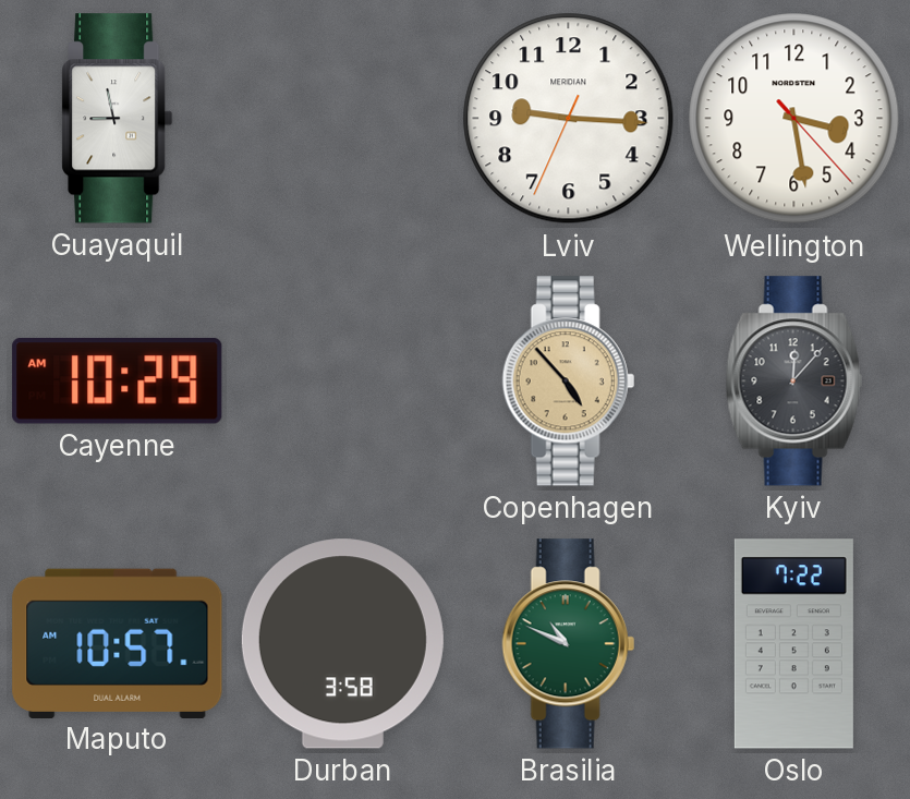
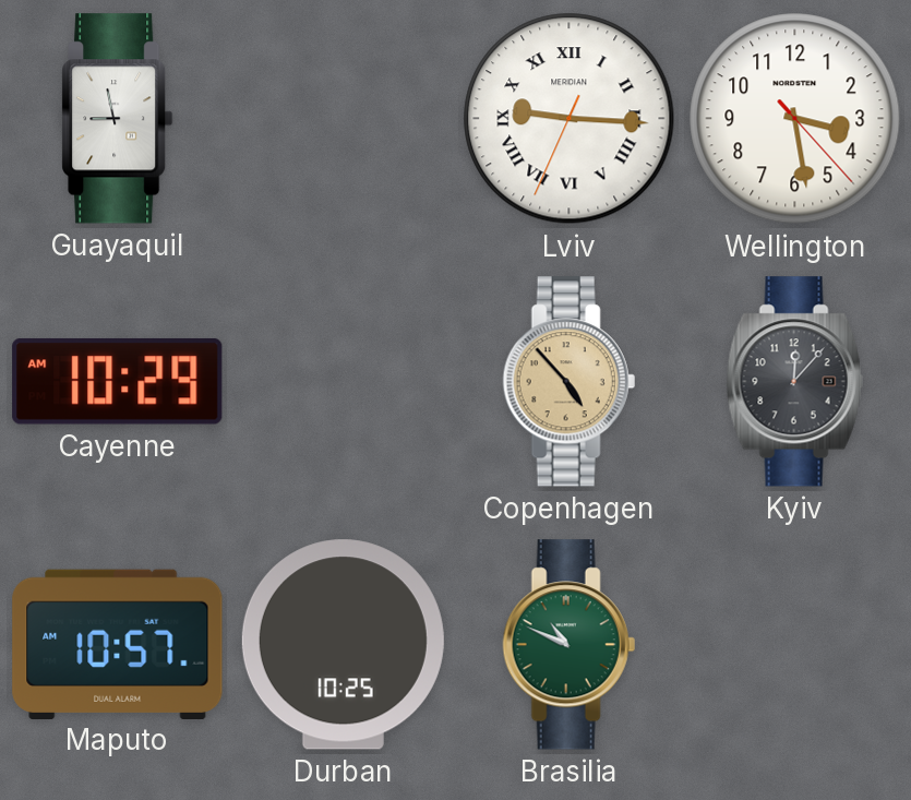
Lviv numerals: Arabic -> Roman
Durban: 3:58 -> 10:25
Oslo: 7:22 -> none
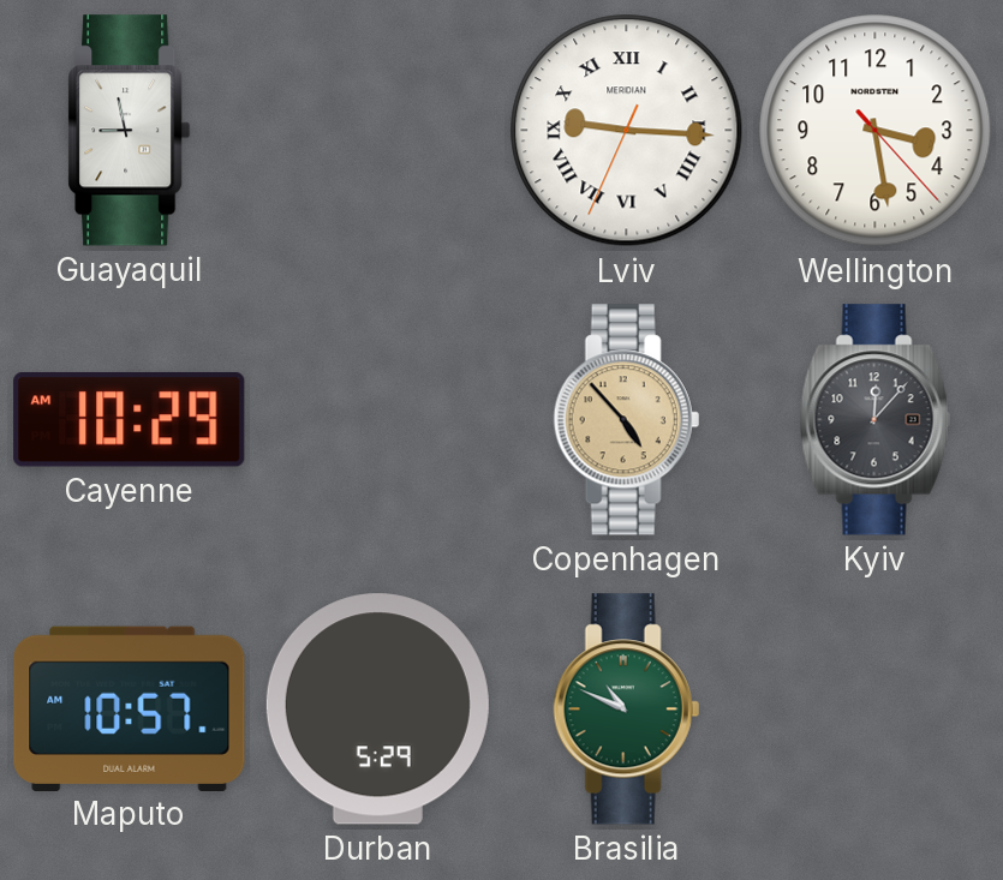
Durban: 10:25 -> 5:29
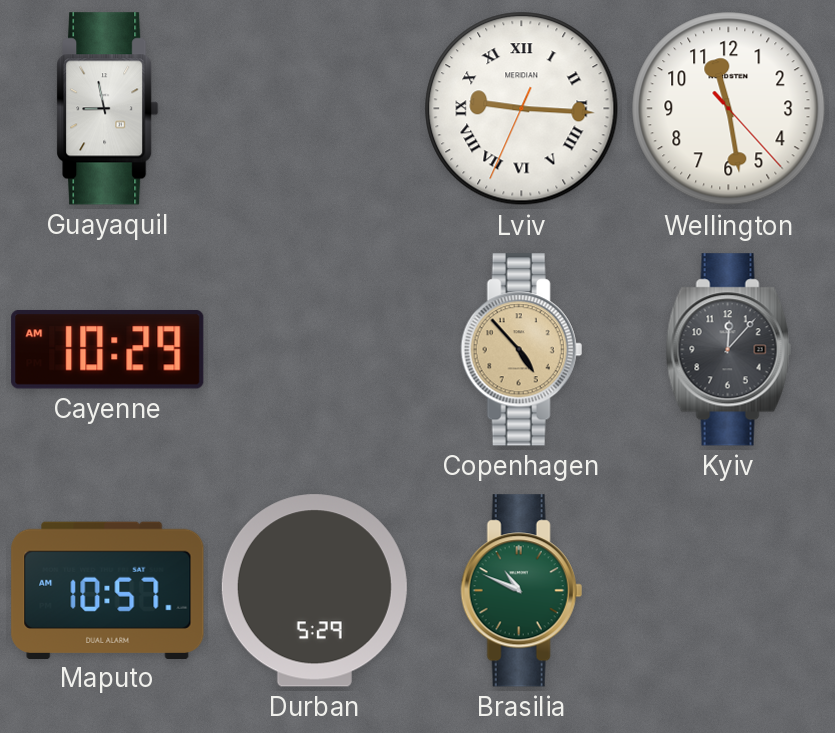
Wellington: 3:28 -> 11:28
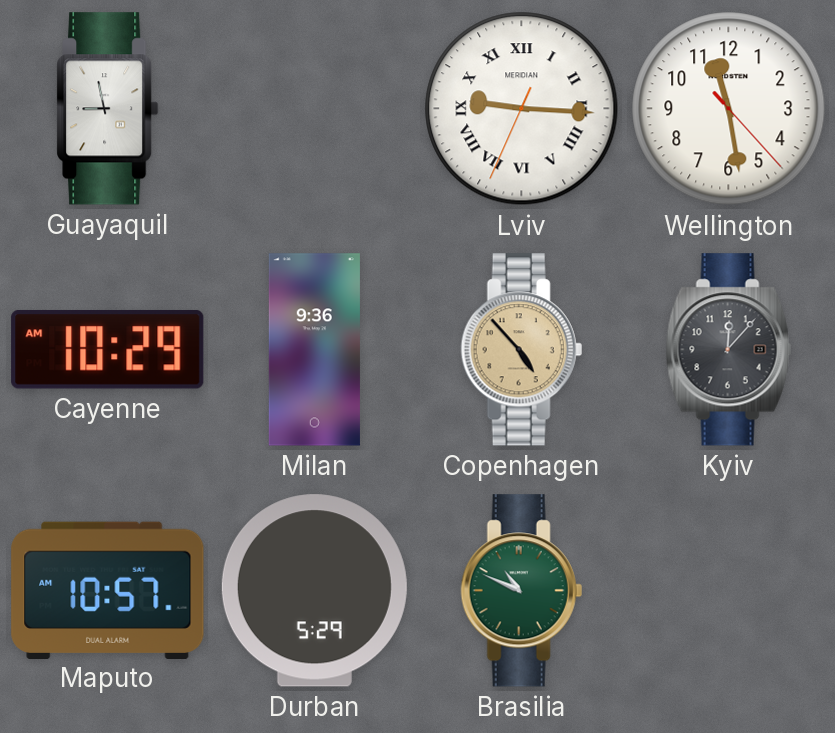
Milan: none -> 9:36
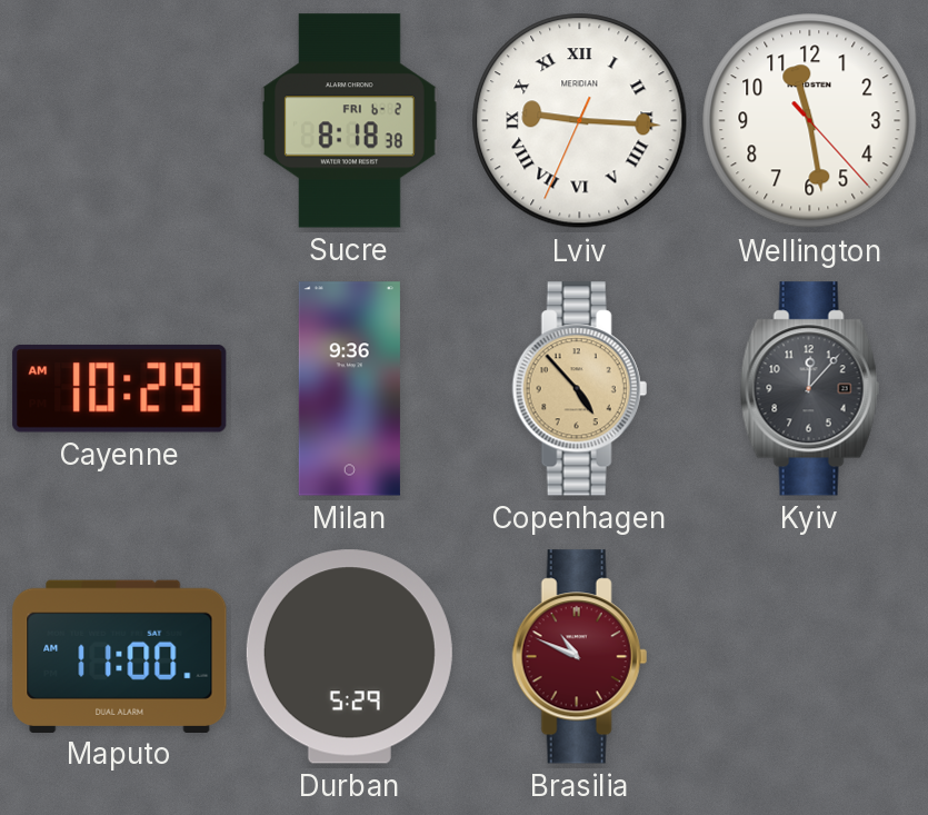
Guayaquil: 8:58 -> none
Sucre: none -> 8:18
Maputo: 10:57 -> 11:00
Brasilia dial: green -> burgundy
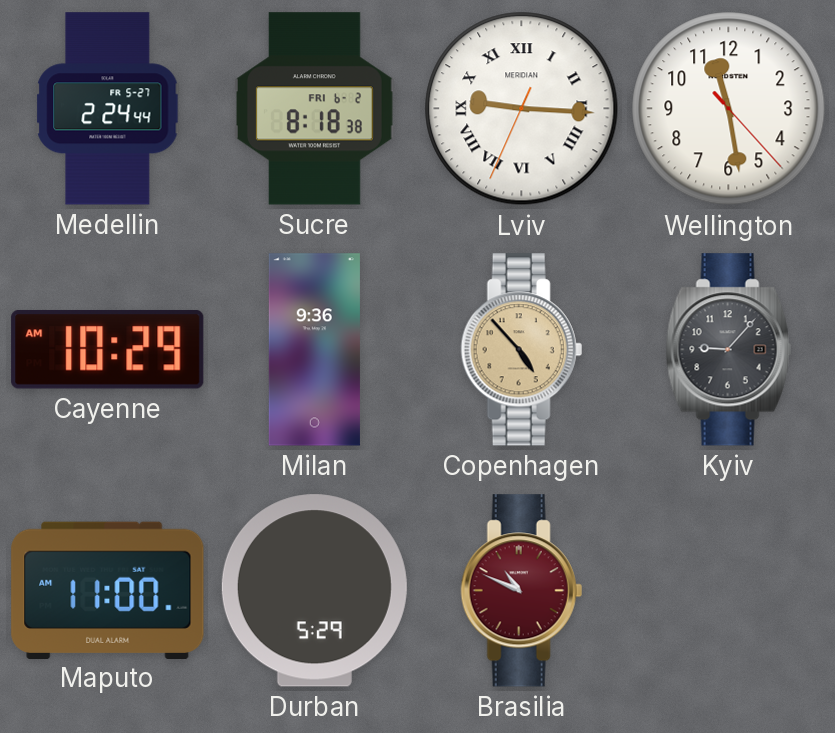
Medellin: none -> 2:24
Kyiv: 12:07 -> 9:07
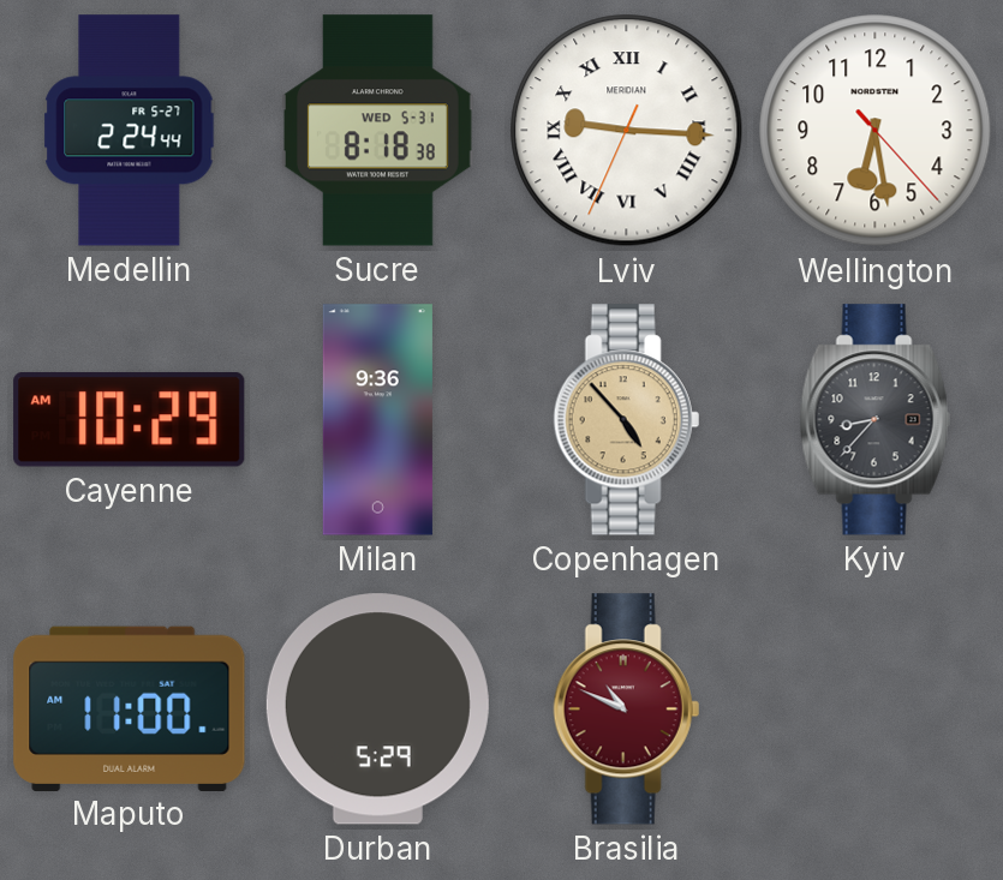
Sucre date: FRI 6-2 -> WED 5-31
Wellington: 11:28 -> 6:28
Kyiv: 9:07 -> 8:37
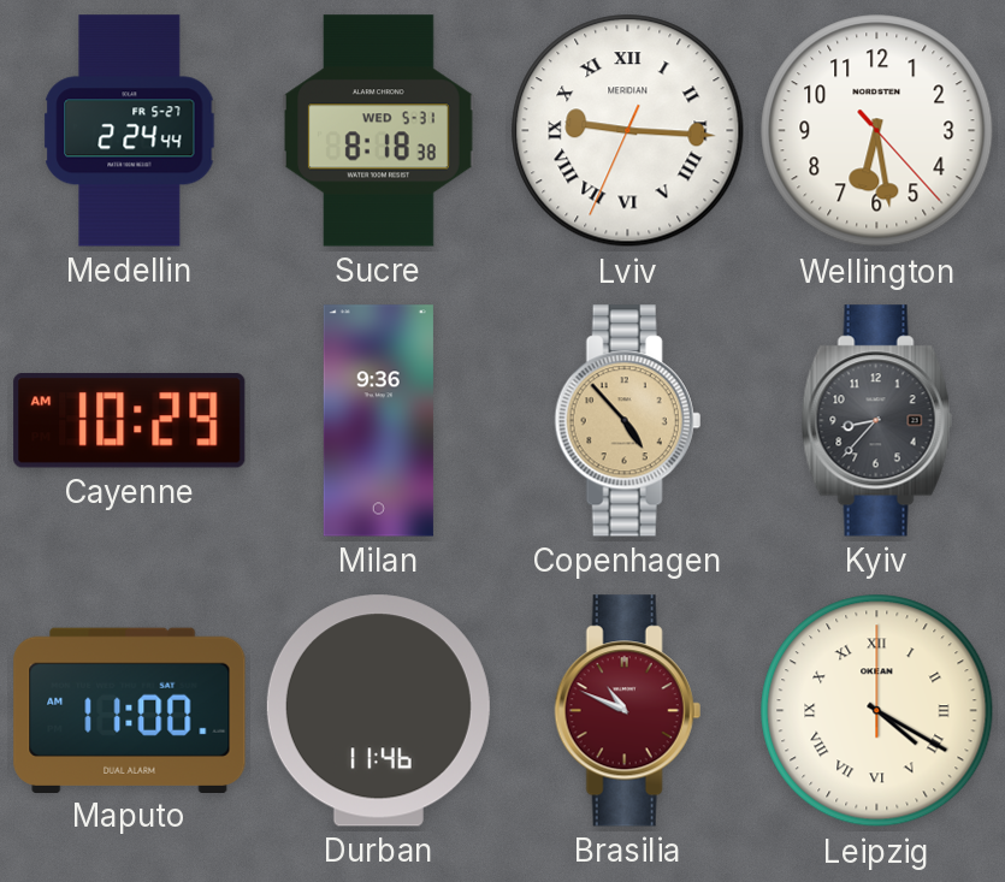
Durban: 5:29 -> 11:46
Leipzig: none -> 4:20
